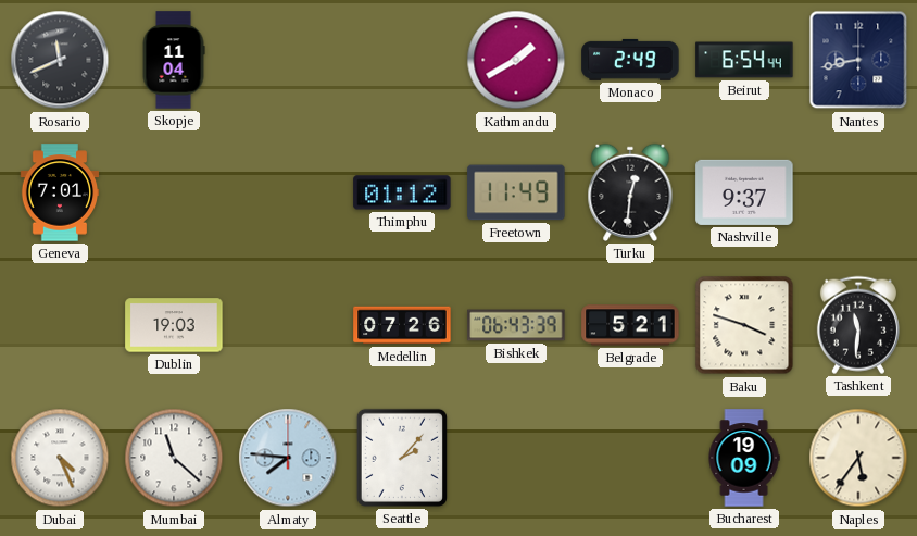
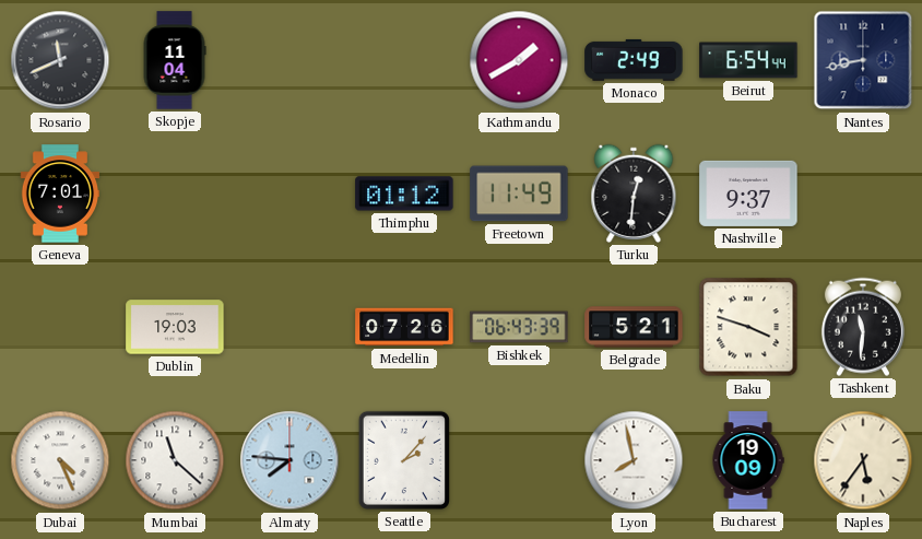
Lyon: none -> 7:58
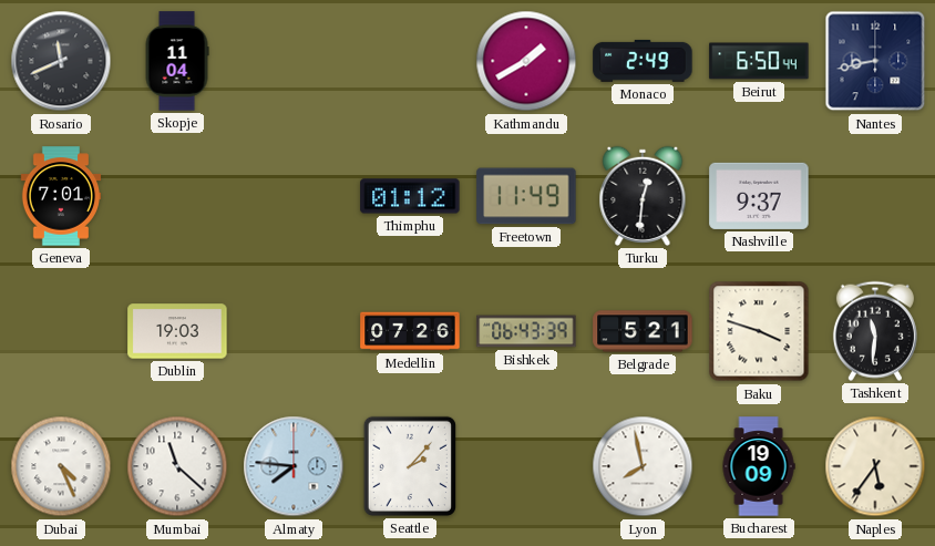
Beirut: 6:54 -> 6:50
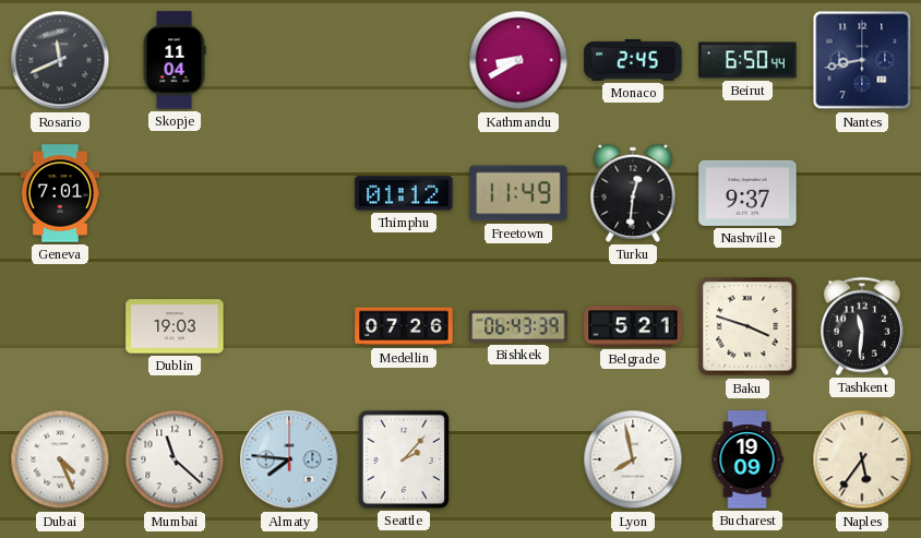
Kathmandu: 1:40 -> 8:40
Monaco: 2:49 -> 2:45
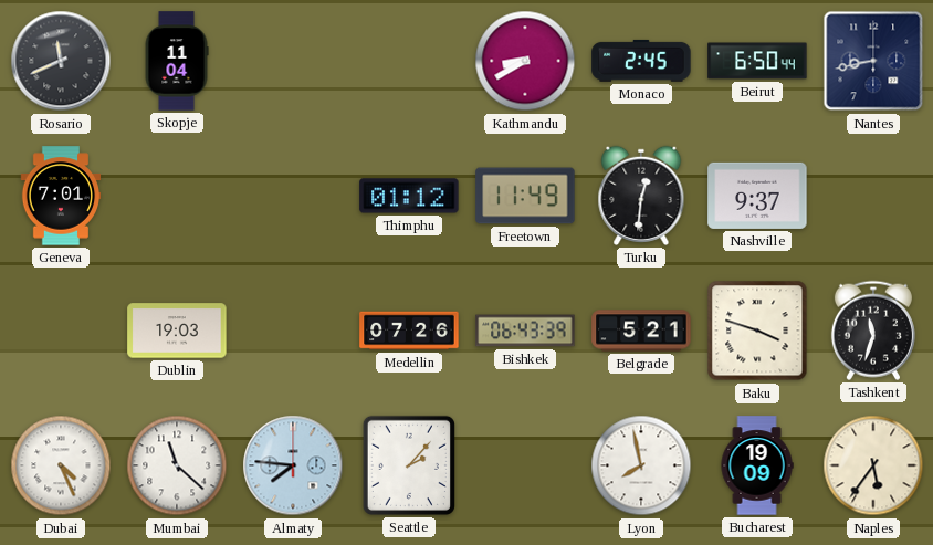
Tashkent: 11:31 -> 11:33
